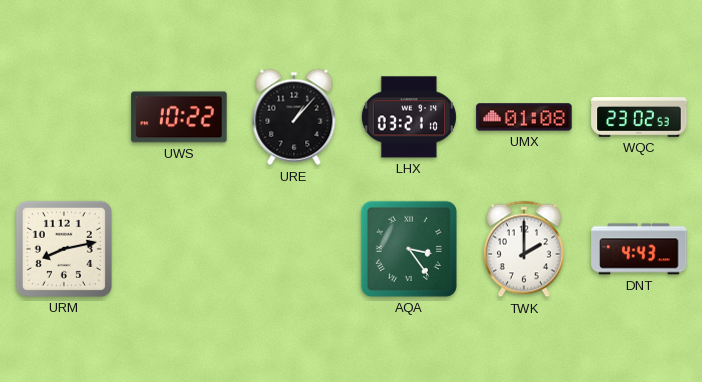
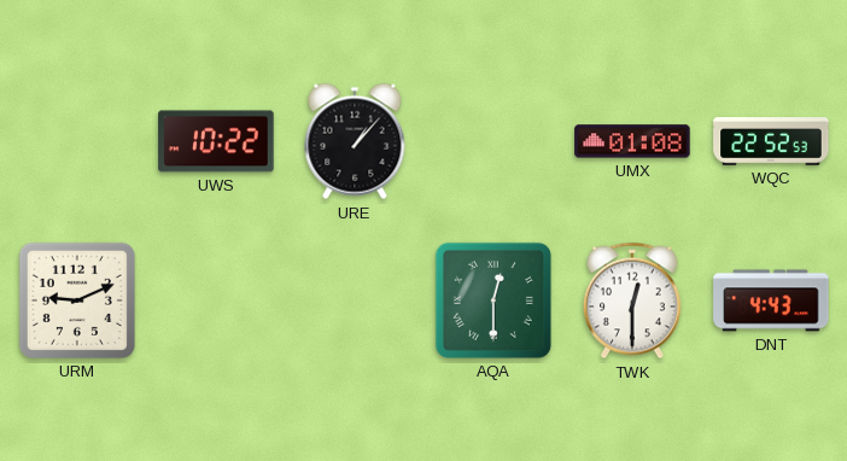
LHX: 03:21 -> none
WQC: 23:02 -> 22:52
URM: 8:13 -> 9:11
AQA: 3:24 -> 12:30
TWK: 2:00 -> 12:30
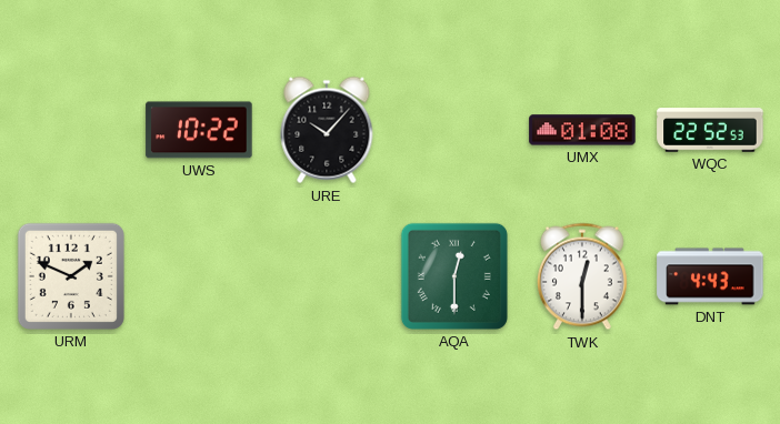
URE: 1:07 -> 10:07
URM: 9:11 -> 1:49
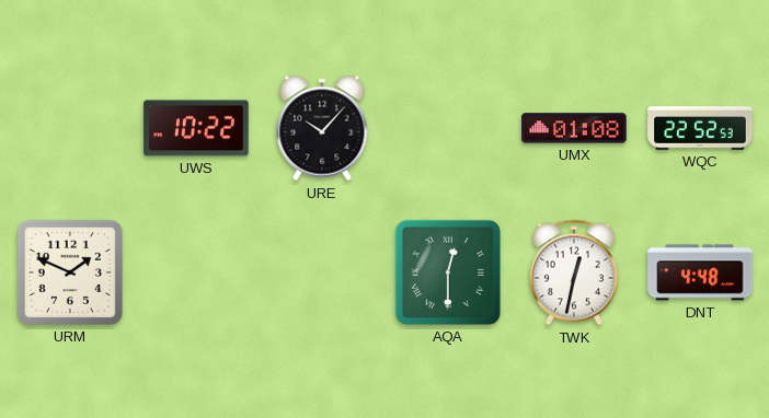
TWK: 12:30 -> 12:32
DNT: 4:43 -> 4:48
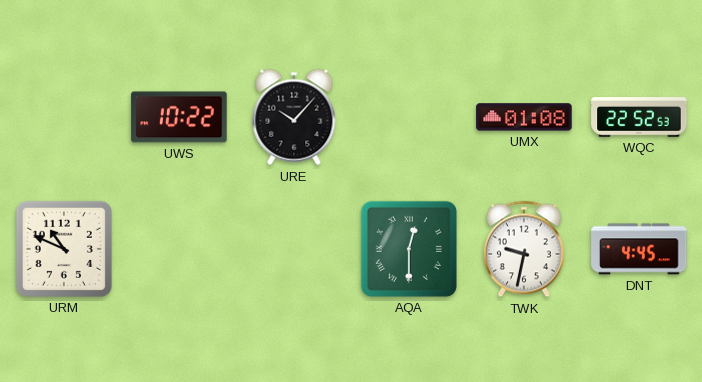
URM: 1:49 -> 10:49
TWK: 12:32 -> 9:32
DNT: 4:48 -> 4:45
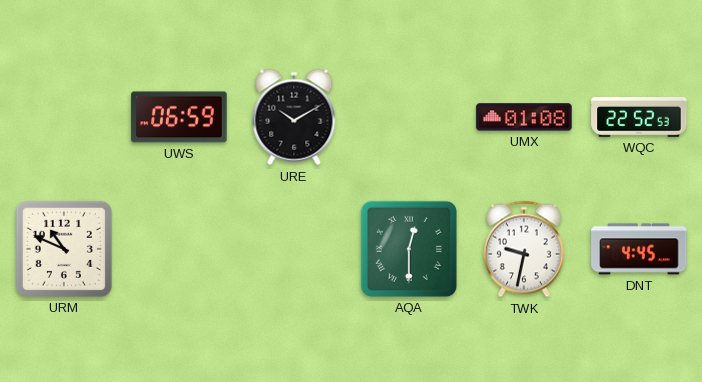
UWS: 10:22 -> 06:59
URE: 10:07 -> 10:10
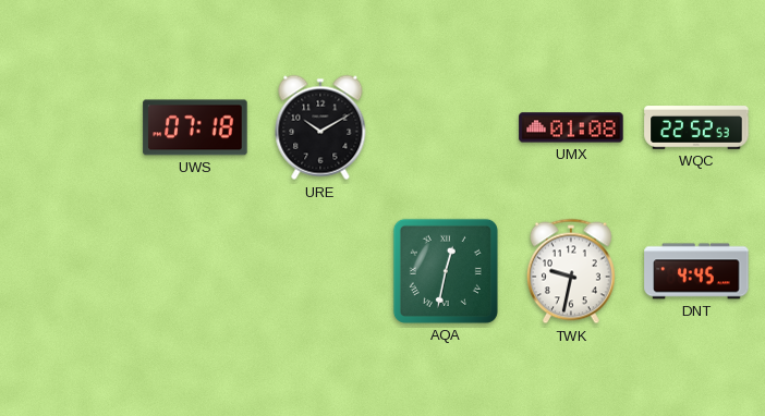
UWS: 06:59 -> 07:18
URM: 10:49 -> none
AQA: 12:30 -> 12:32
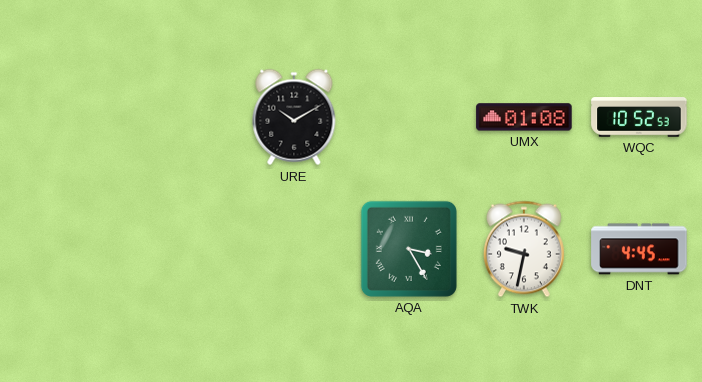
UWS: 07:18 -> none
WQC: 22:52 -> 10:52
AQA: 12:32 -> 3:25
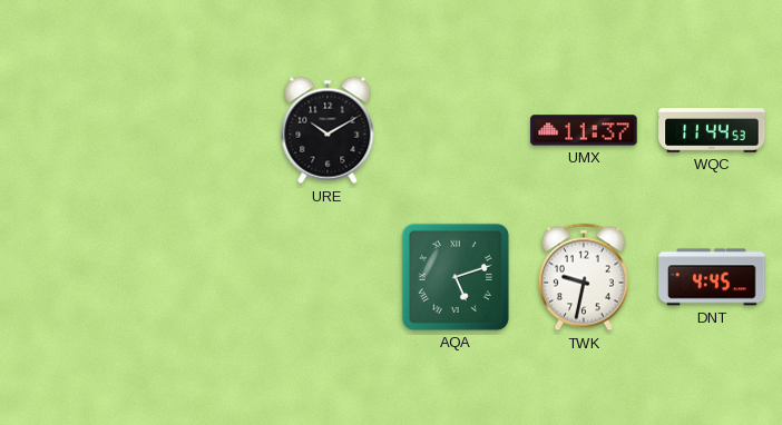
UMX: 01:08 -> 11:37
WQC: 10:52 -> 11:44
AQA: 3:25 -> 5:12
